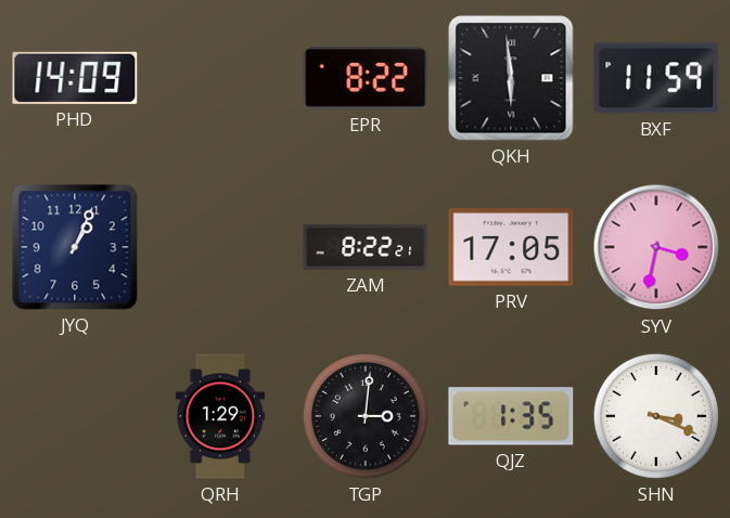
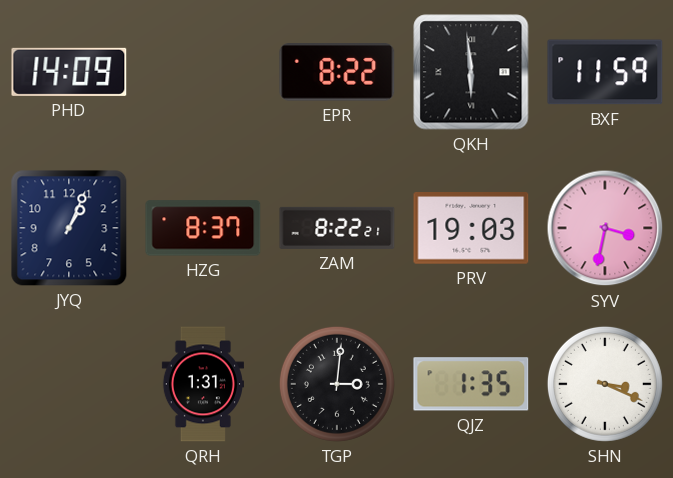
HZG: none -> 8:37
PRV: 17:05 -> 19:03
QRH: 1:29 -> 1:31
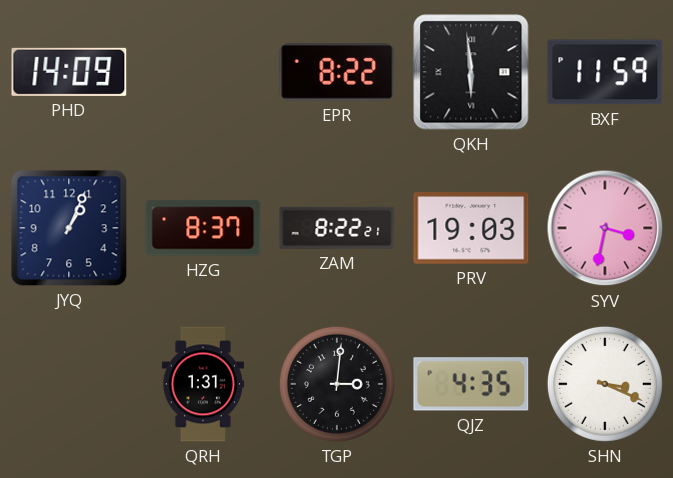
QJZ: 1:35 -> 4:35
